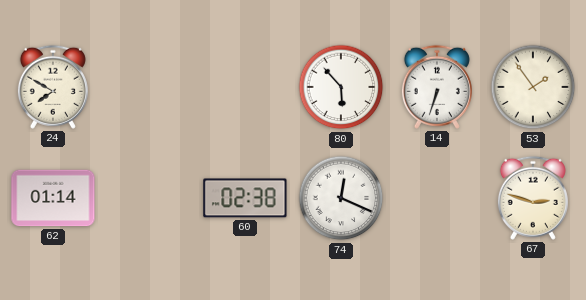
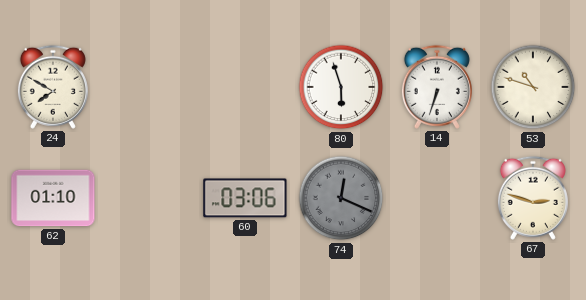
80: 5:53 -> 5:57
53: 1:54 -> 10:48
62: 01:14 -> 01:10
60: 02:38 -> 03:06
74 dial: white -> grey
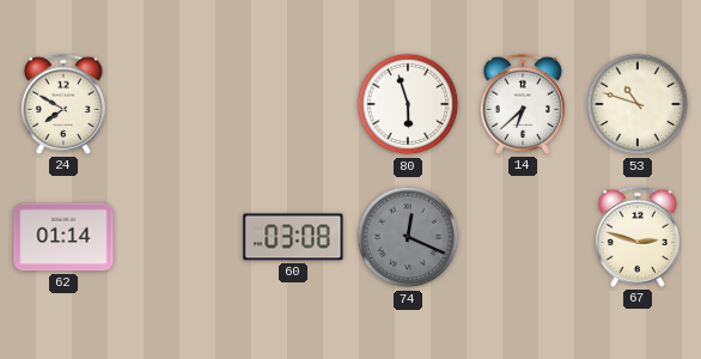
14: 6:33 -> 6:38
62: 01:10 -> 01:14
60: 03:06 -> 03:08
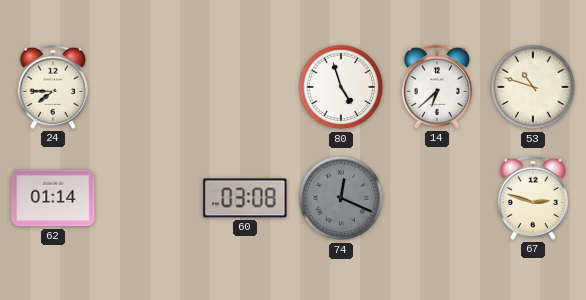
24: 7:50 -> 7:45
80: 5:57 -> 4:57
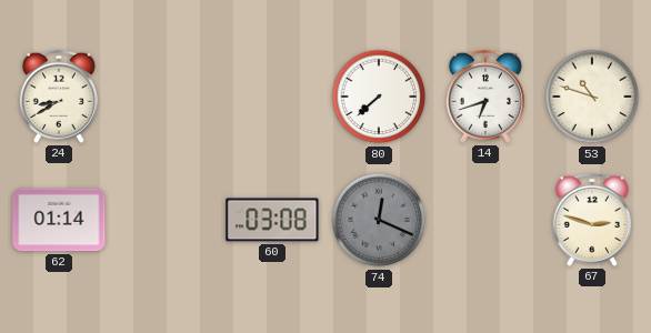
24: 7:45 -> 8:40
80: 4:57 -> 7:38
14: 6:38 -> 6:42
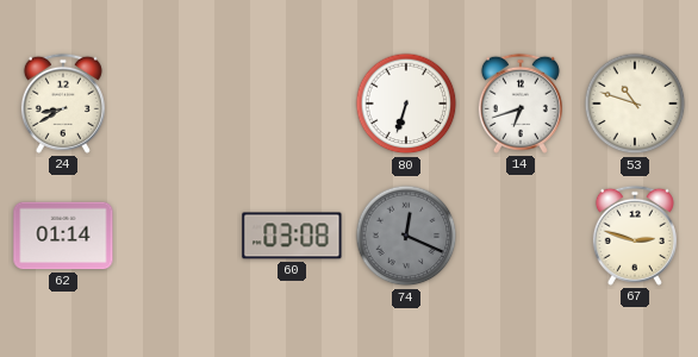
80: 7:38 -> 6:33
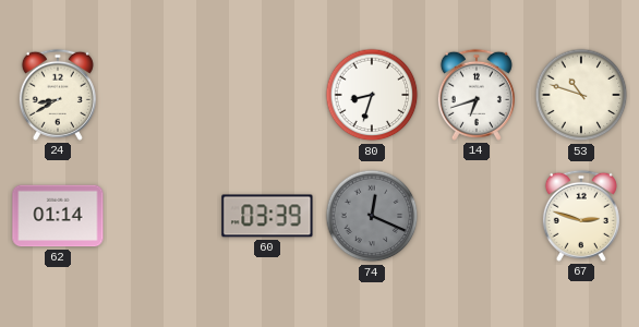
80: 6:33 -> 8:33
60: 03:08 -> 03:39
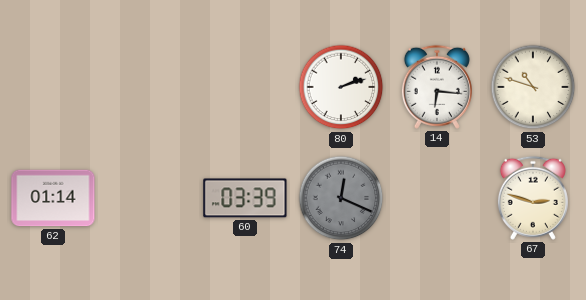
24: 8:40 -> none
80: 8:33 -> 2:12
14: 6:42 -> 6:16
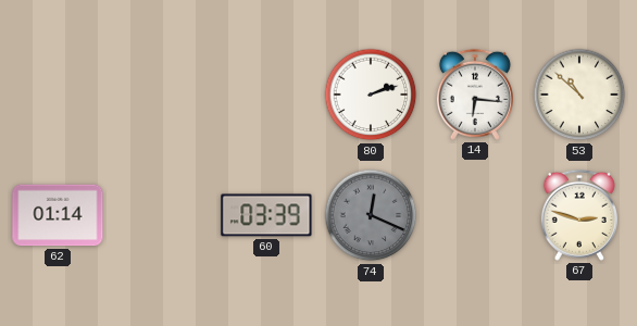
53: 10:48 -> 10:52
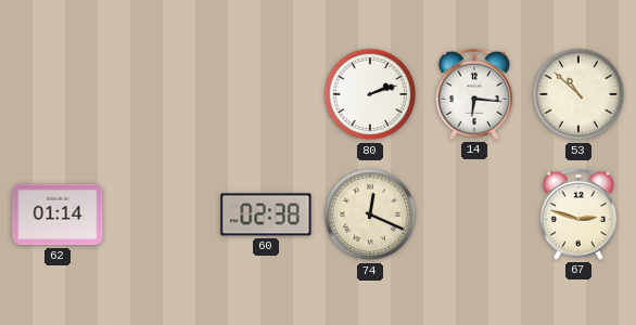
60: 03:39 -> 02:38
74 dial: grey -> cream
